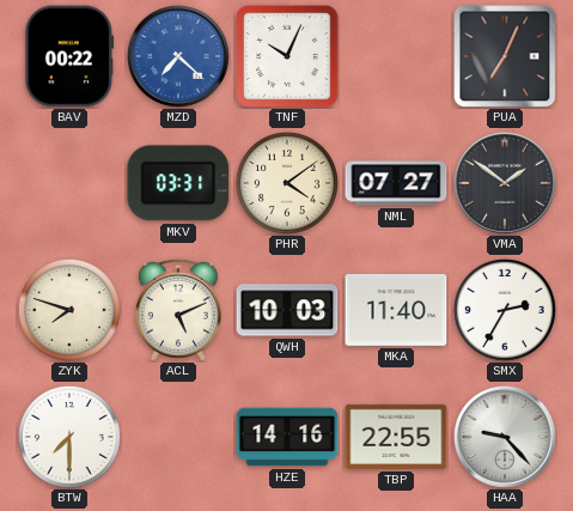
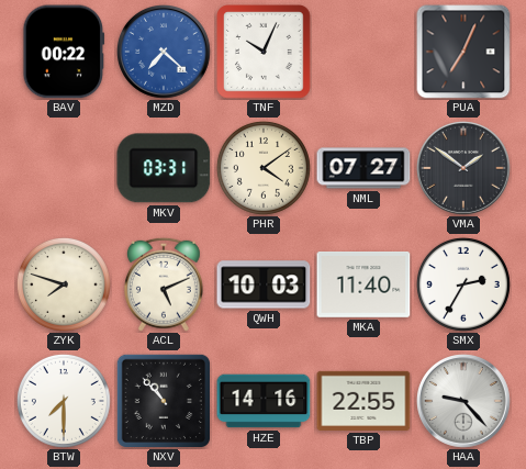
NXV: none -> 10:53
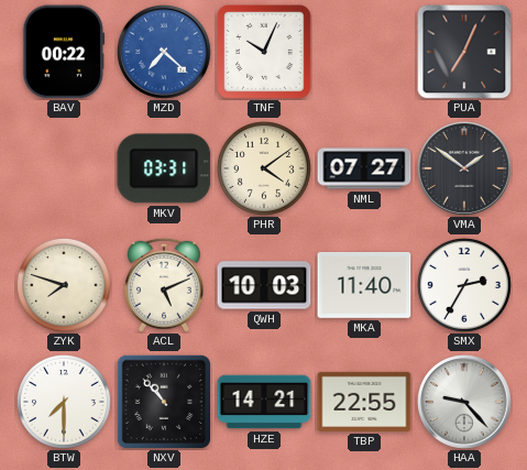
HZE: 14:16 -> 14:21
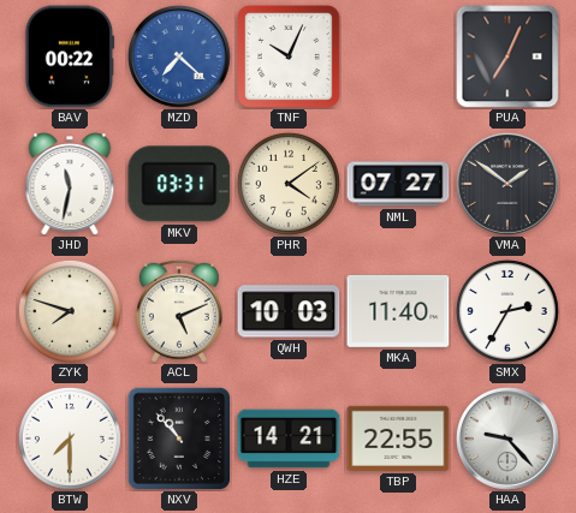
JHD: none -> 11:32
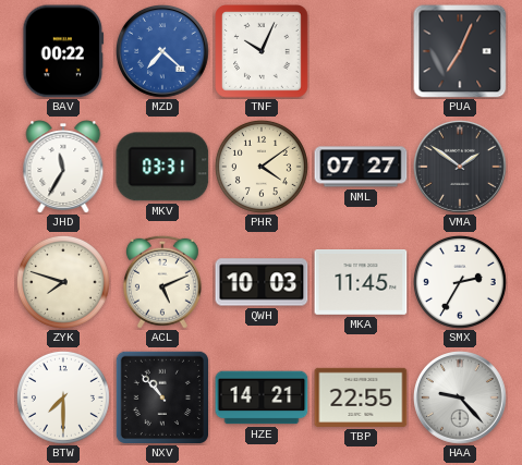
JHD: 11:32 -> 11:35
MKA: 11:40 -> 11:45
